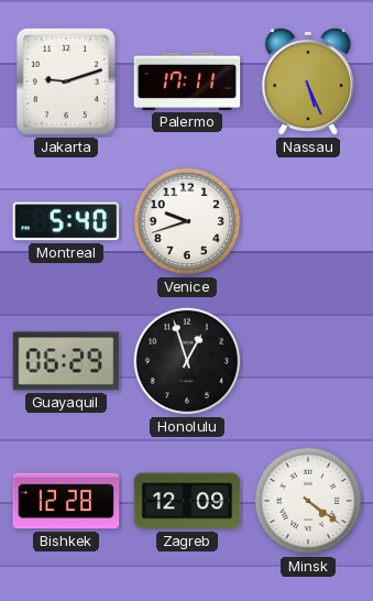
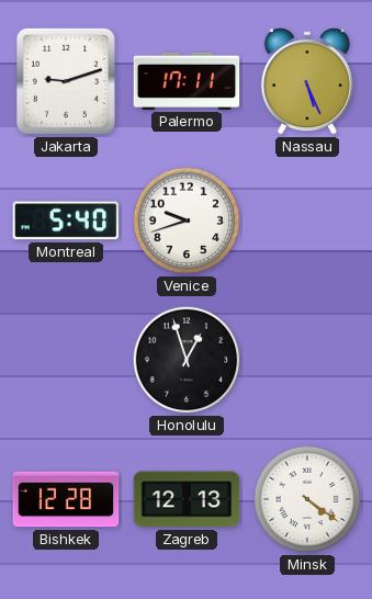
Guayaquil: 06:29 -> none
Zagreb: 12:09 -> 12:13
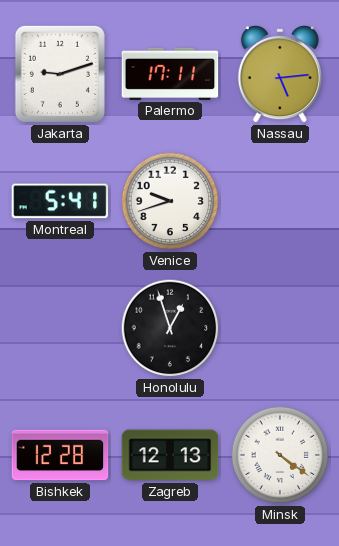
Nassau: 5:26 -> 5:14
Montreal: 5:40 -> 5:41
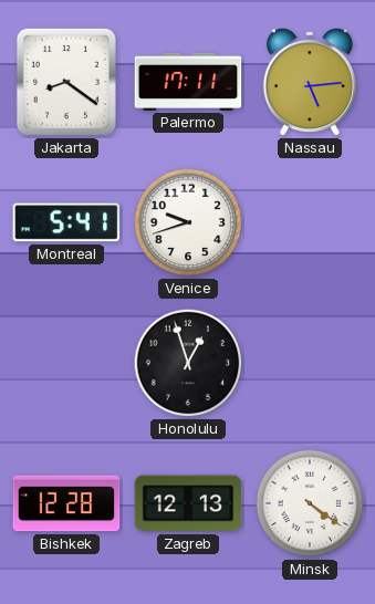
Jakarta: 9:12 -> 8:21
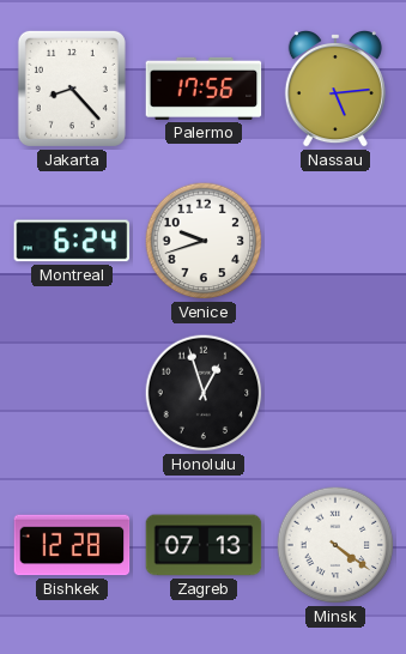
Jakarta: 8:21 -> 8:23
Palermo: 17:11 -> 17:56
Montreal: 5:41 -> 6:24
Zagreb: 12:13 -> 07:13
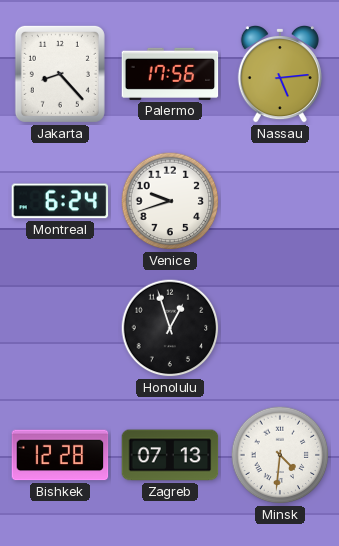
Minsk: 4:21 -> 4:31
